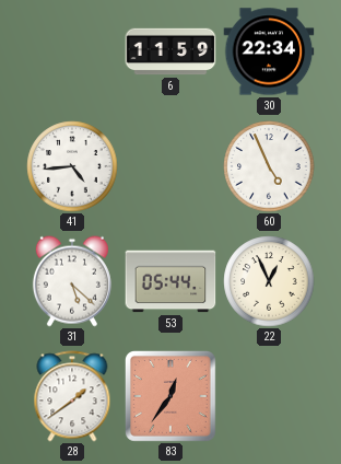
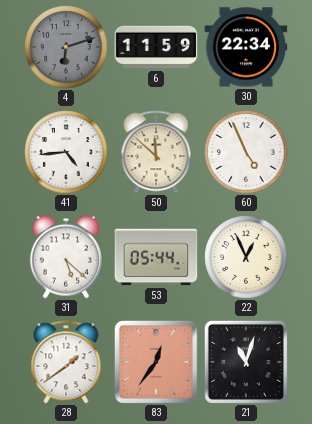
4: none -> 6:12
50: none -> 11:52
21: none -> 11:03
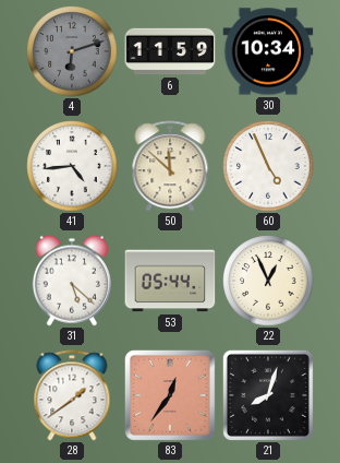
30: 22:34 -> 10:34
21: 11:03 -> 8:03
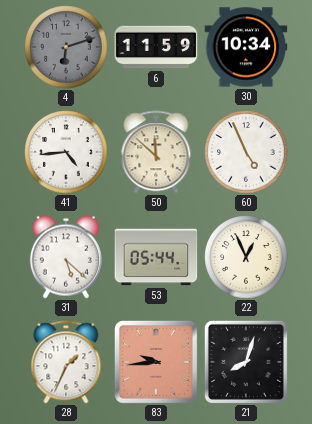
28: 1:39 -> 1:34
83: 12:36 -> 9:44
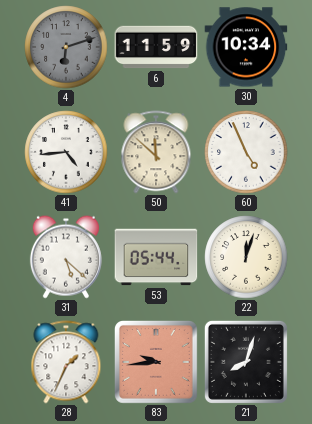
22: 12:56 -> 12:03
